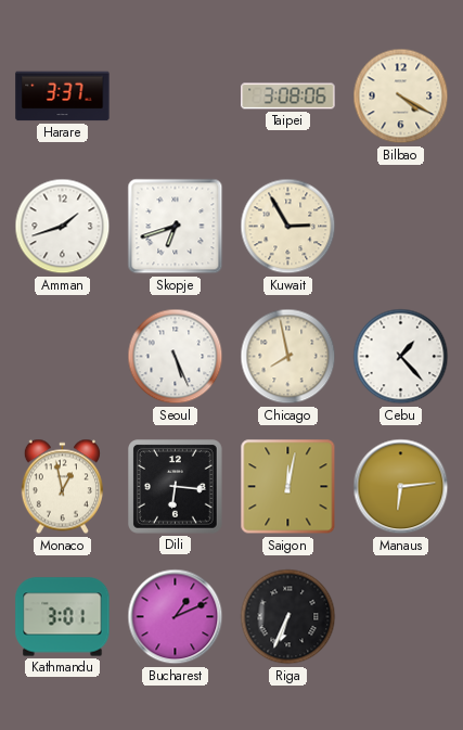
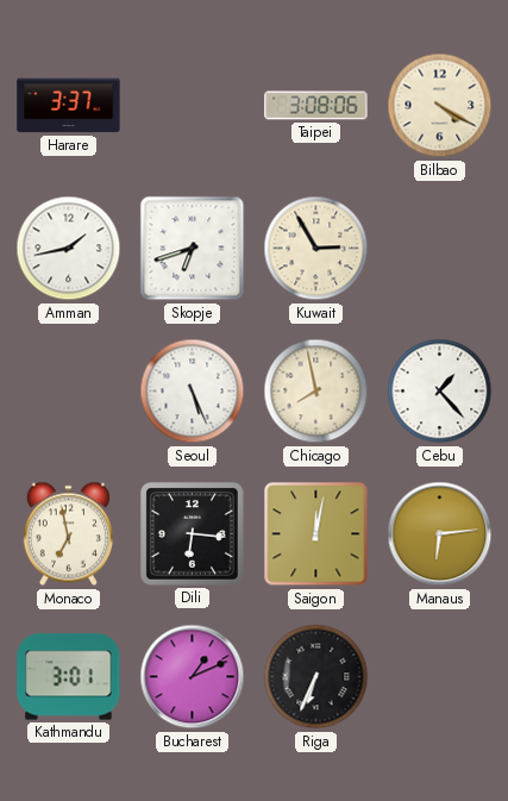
Amman: 1:42 -> 1:43
Monaco: 12:58 -> 6:58
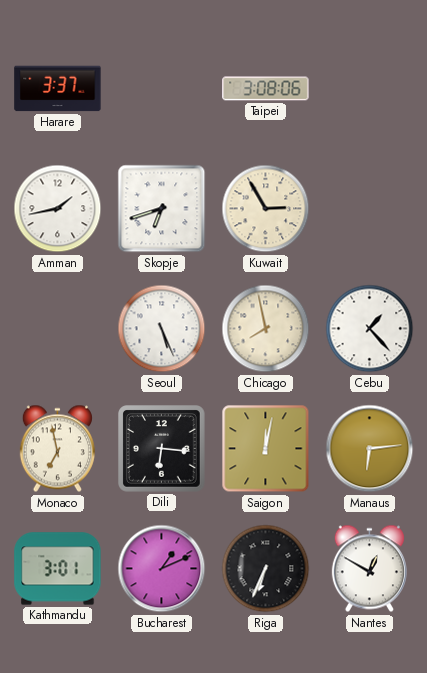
Bilbao: 4:20 -> none
Nantes: none -> 12:50
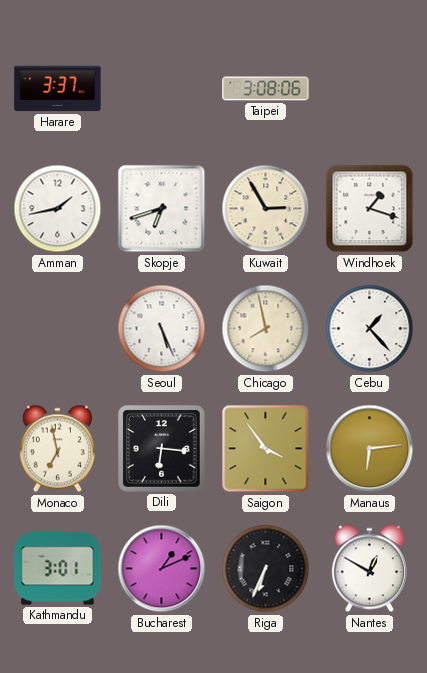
Windhoek: none -> 1:18
Saigon: 12:02 -> 3:54
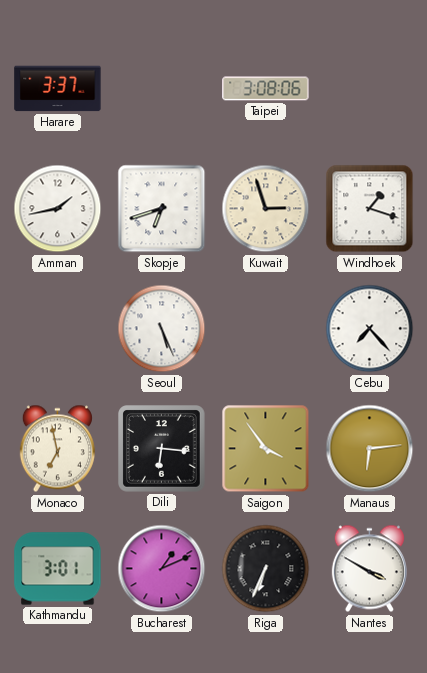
Kuwait: 2:55 -> 2:57
Chicago: 7:58 -> none
Cebu: 1:23 -> 7:23
Nantes: 12:50 -> 3:50
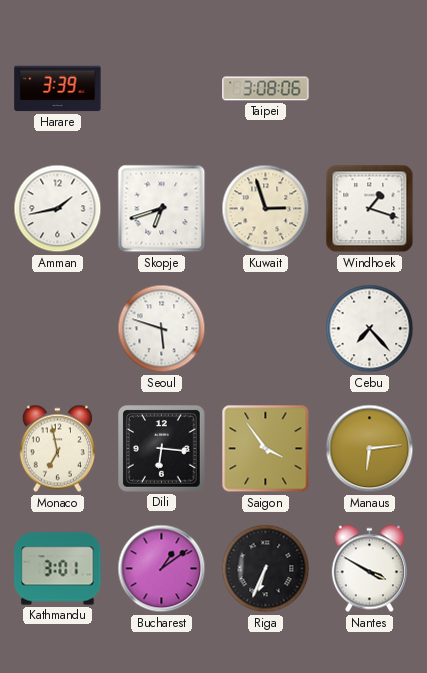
Harare: 3:37 -> 3:39
Seoul: 5:26 -> 5:48
Bucharest: 1:11 -> 1:09
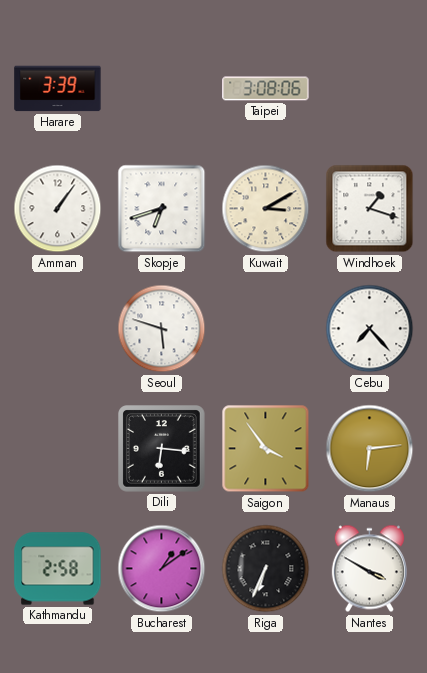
Amman: 1:43 -> 1:06
Kuwait: 2:57 -> 3:10
Monaco: 6:58 -> none
Kathmandu: 3:01 -> 2:58
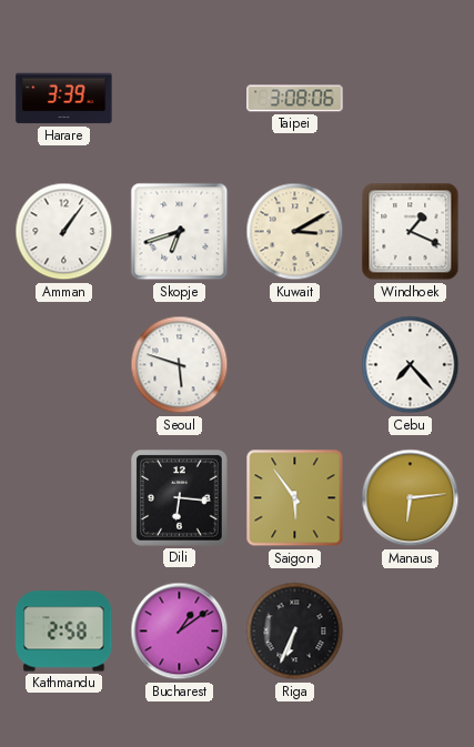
Windhoek: 1:18 -> 1:19
Saigon: 3:54 -> 5:54
Nantes: 3:50 -> none
